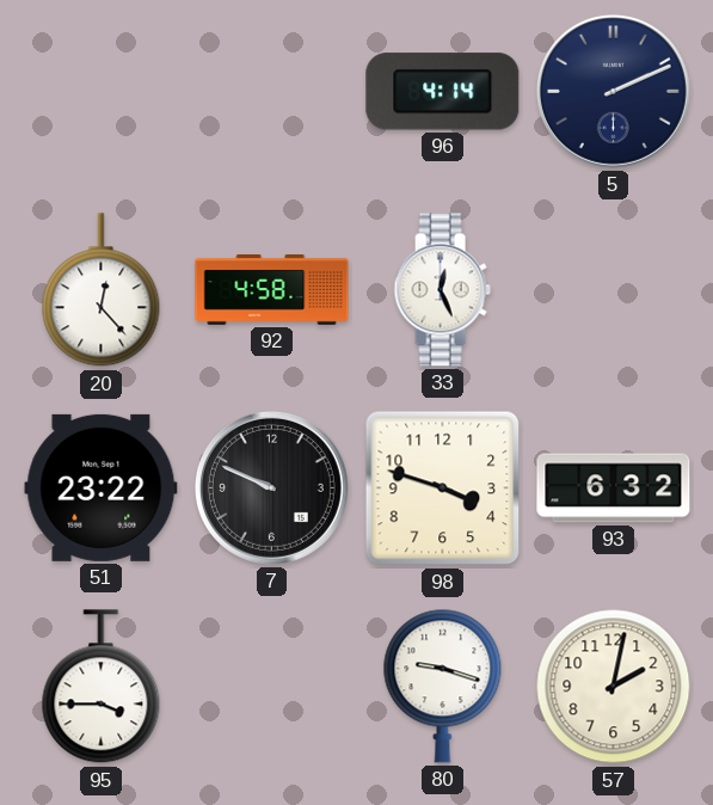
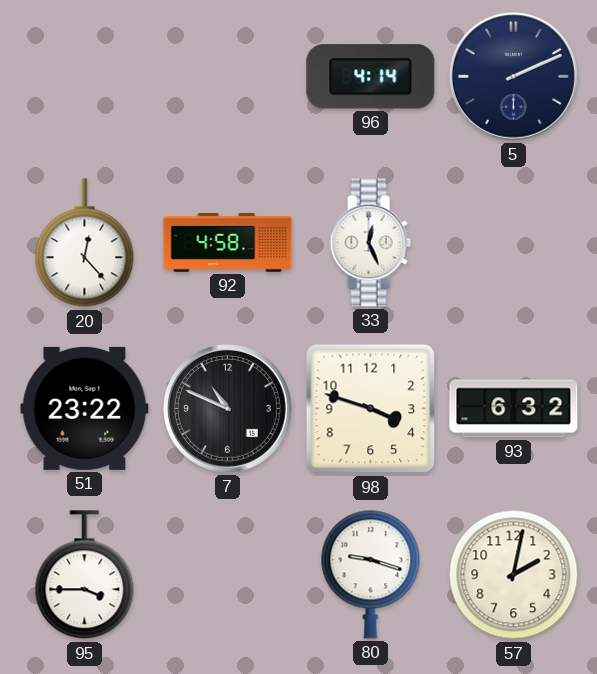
7: 9:49 -> 10:49
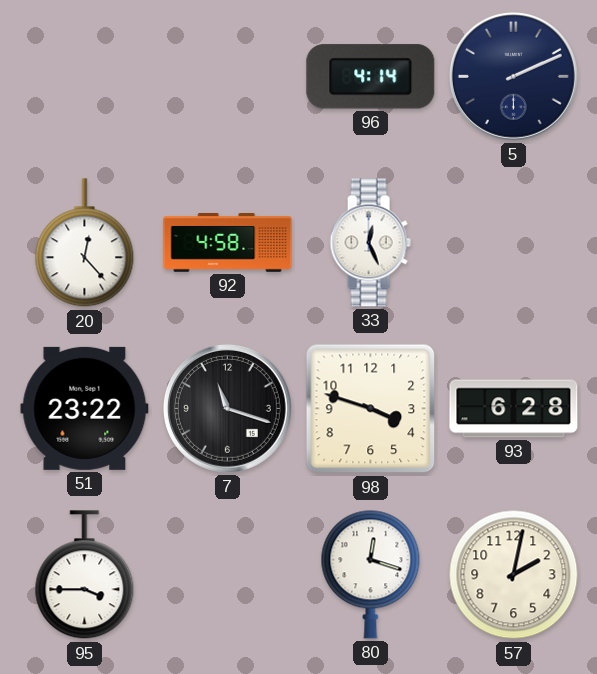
7: 10:49 -> 11:18
93: 6:32 -> 6:28
80: 9:18 -> 12:18
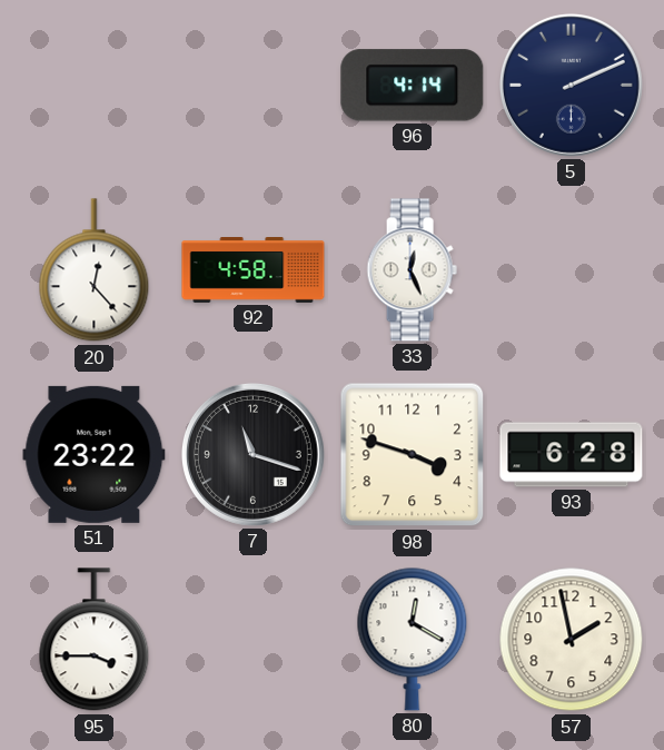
80: 12:18 -> 12:20
57: 2:02 -> 1:58
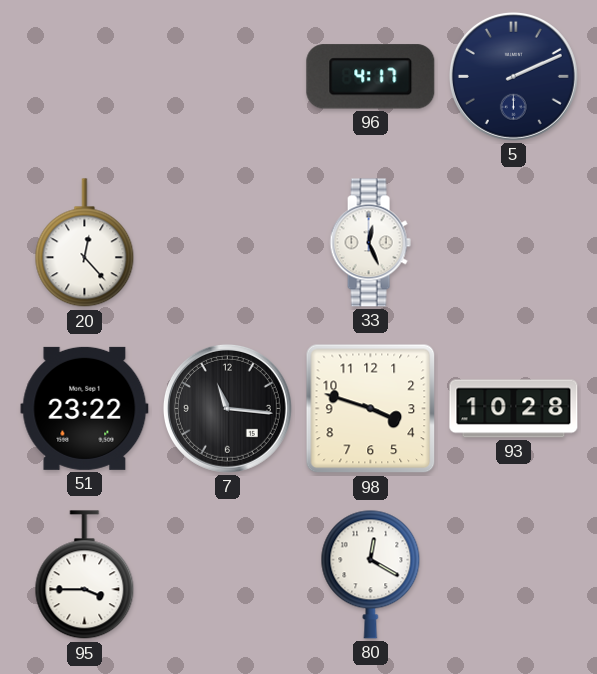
96: 4:14 -> 4:17
92: 4:58 -> none
7: 11:18 -> 11:16
93: 6:28 -> 10:28
57: 1:58 -> none
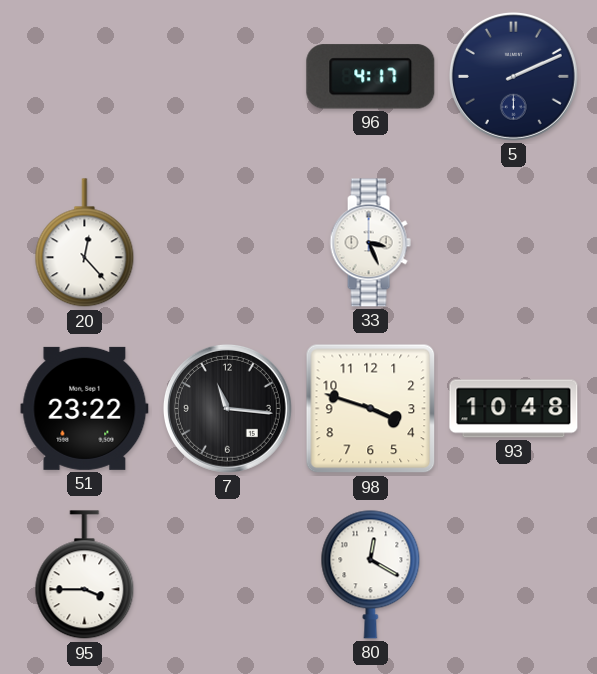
33: 12:26 -> 3:26
93: 10:28 -> 10:48
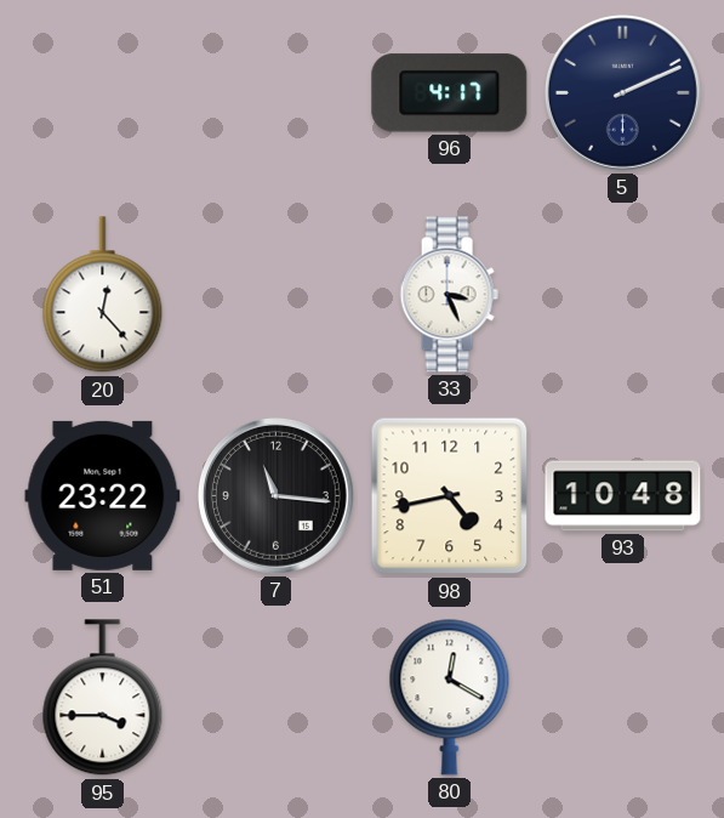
98: 3:48 -> 4:43
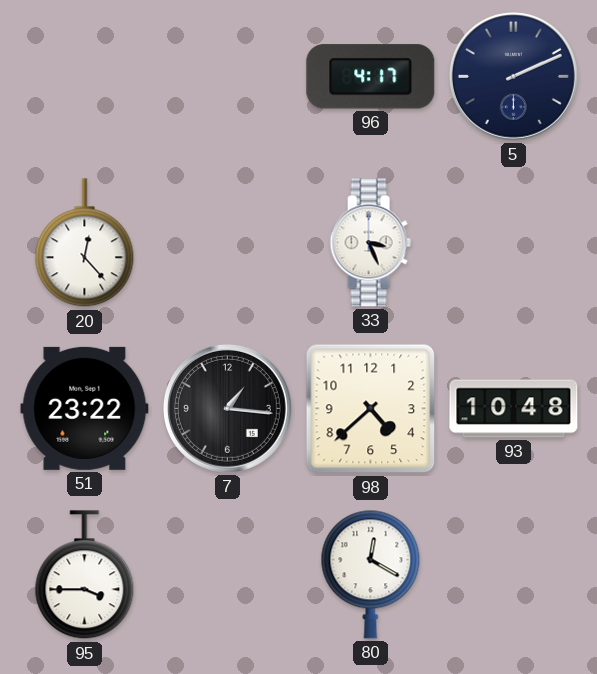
7: 11:16 -> 1:16
98: 4:43 -> 4:38
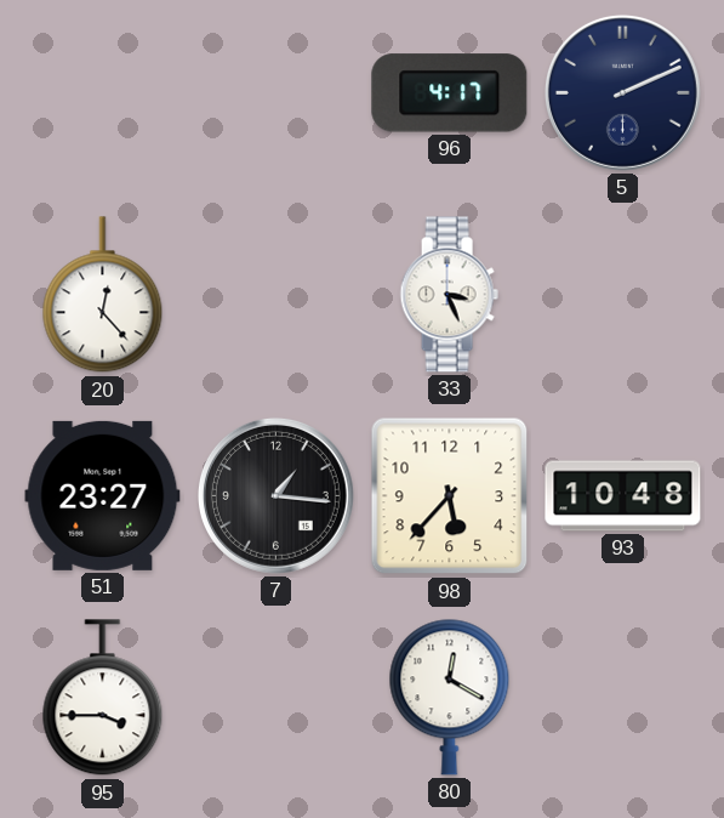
51: 23:22 -> 23:27
98: 4:38 -> 5:37
